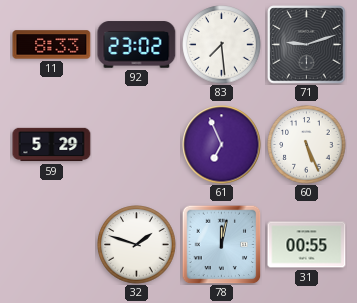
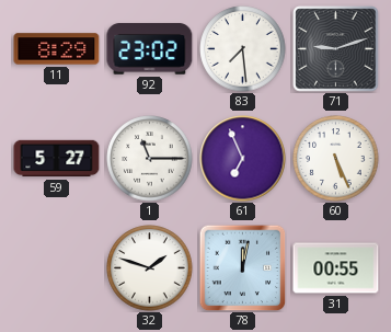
11: 8:33 -> 8:29
59: 5:29 -> 5:27
1: none -> 11:15
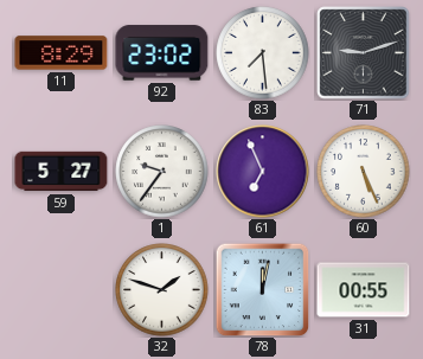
1: 11:15 -> 9:36
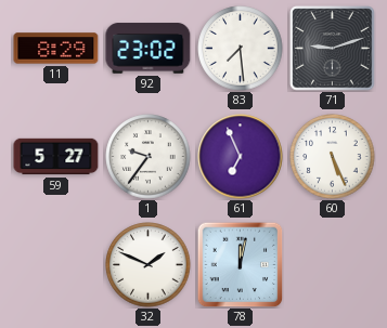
32: 1:48 -> 1:49
31: 00:55 -> none
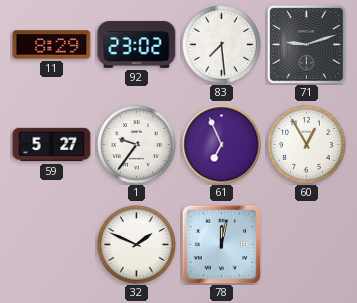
60: 5:26 -> 12:55
